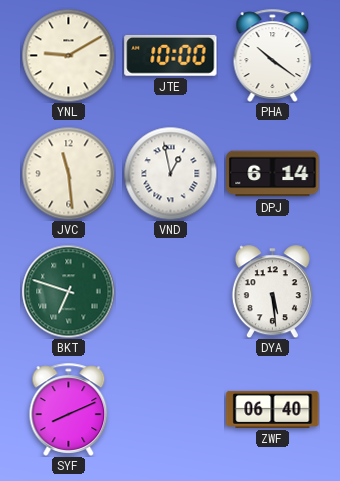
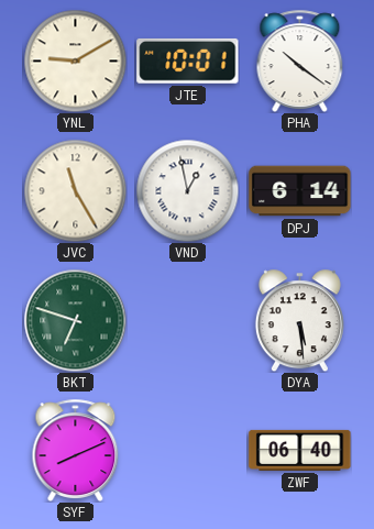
JTE: 10:00 -> 10:01
JVC: 11:29 -> 11:25
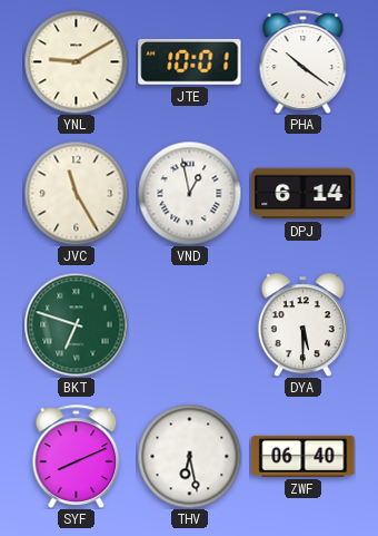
DYA: 5:29 -> 5:30
THV: none -> 6:28
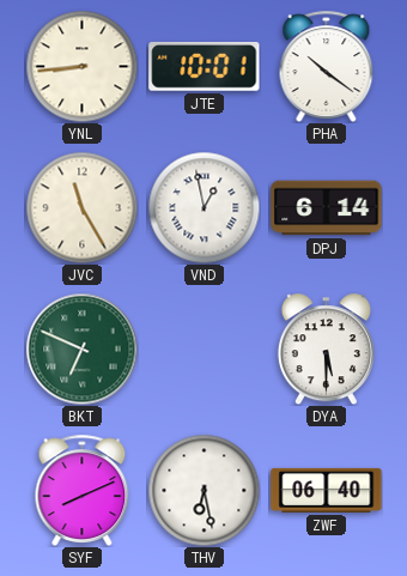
YNL: 9:10 -> 8:44
BKT: 6:48 -> 6:49
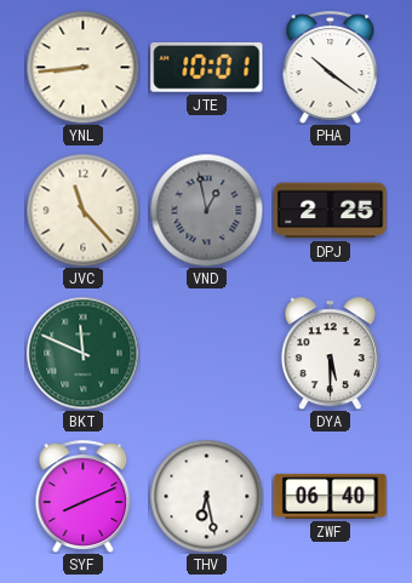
JVC: 11:25 -> 11:23
VND dial: white -> grey
DPJ: 6:14 -> 2:25
BKT: 6:49 -> 11:49
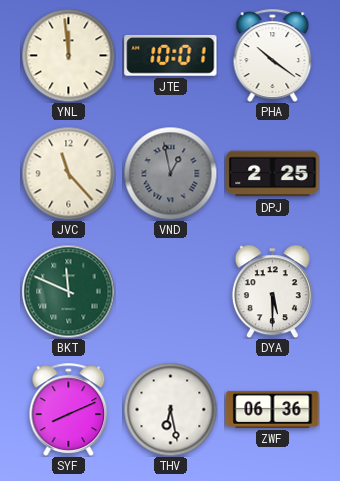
YNL: 8:44 -> 11:59
ZWF: 06:40 -> 06:36
